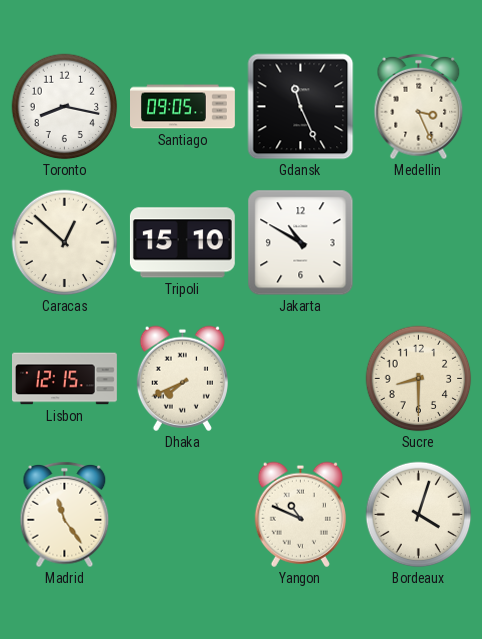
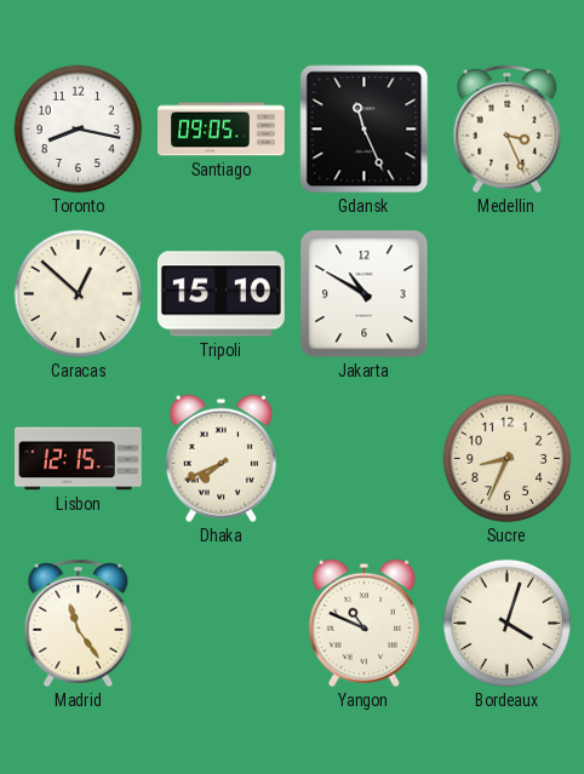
Sucre: 8:30 -> 8:34
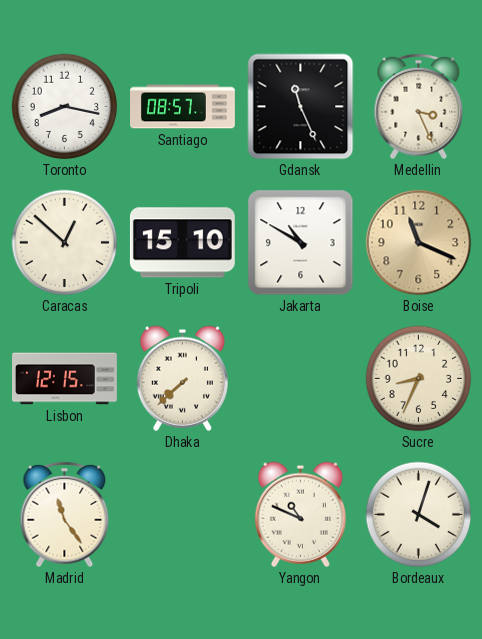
Santiago: 09:05 -> 08:57
Boise: none -> 11:19
Dhaka: 7:41 -> 7:38
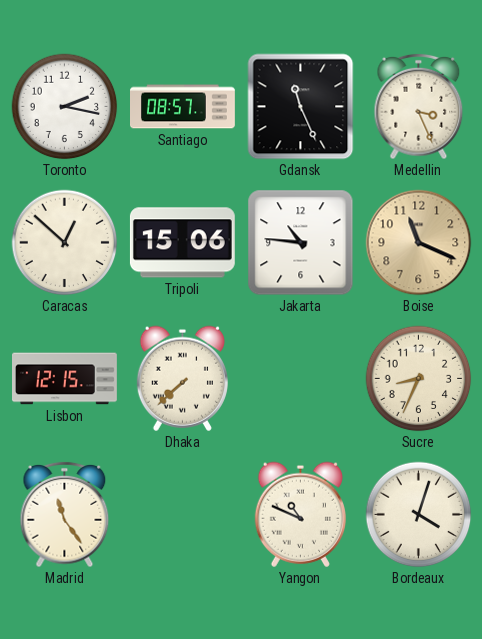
Toronto: 8:17 -> 2:17
Tripoli: 15:10 -> 15:06
Jakarta: 10:50 -> 10:46
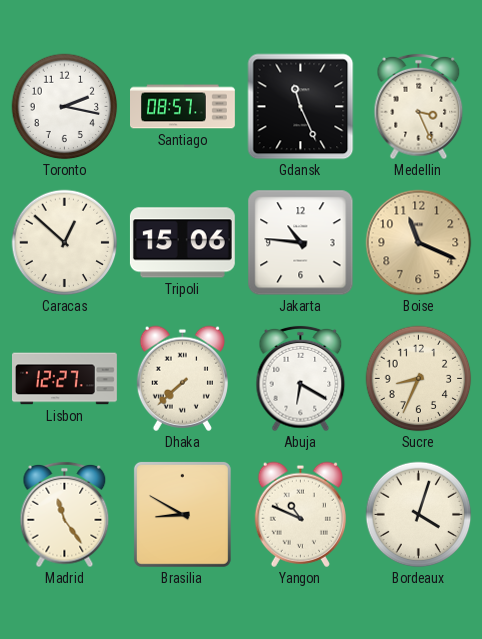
Lisbon: 12:15 -> 12:27
Abuja: none -> 6:20
Brasilia: none -> 8:50
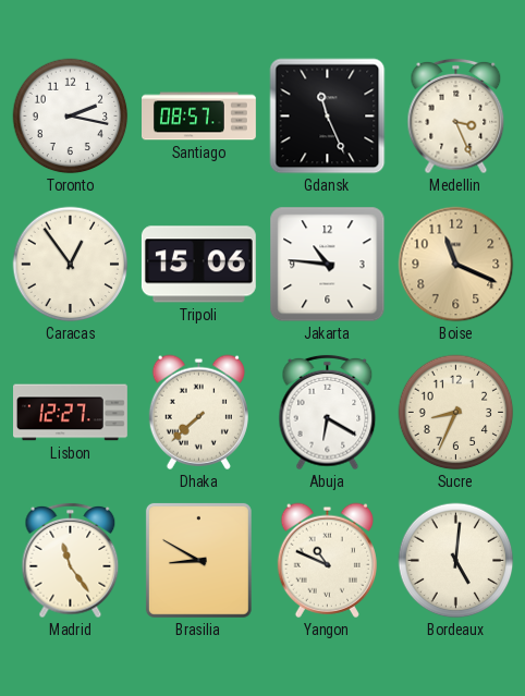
Caracas: 12:52 -> 12:54
Bordeaux: 4:03 -> 5:01
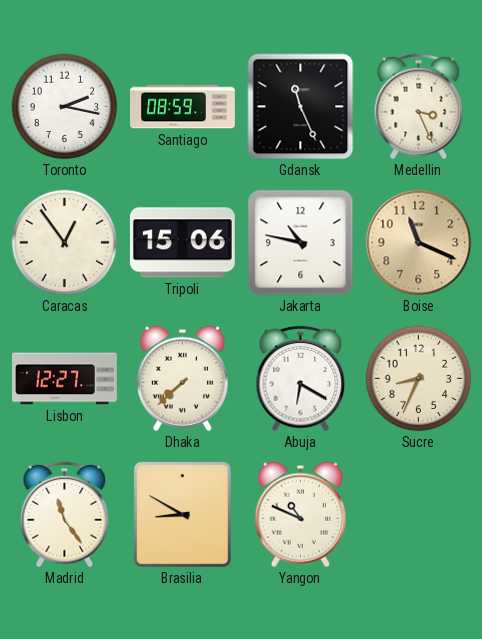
Santiago: 08:57 -> 08:59
Jakarta: 10:46 -> 10:47
Bordeaux: 5:01 -> none
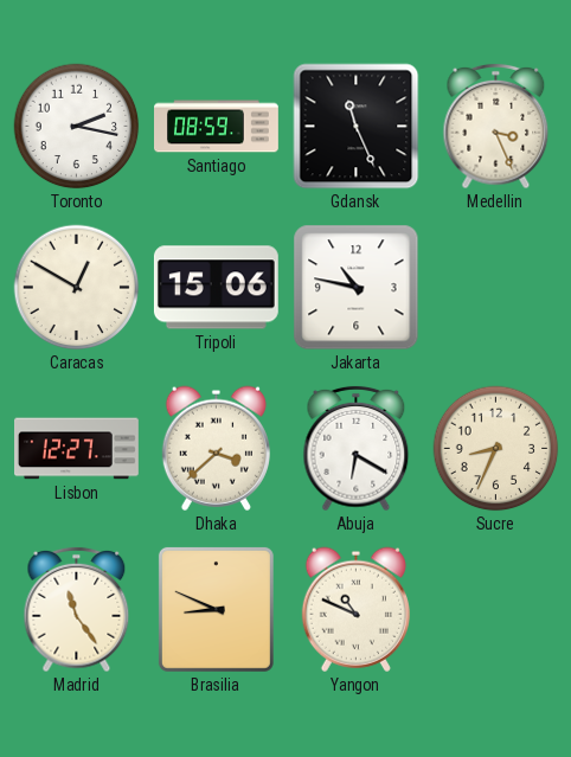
Caracas: 12:54 -> 12:50
Boise: 11:19 -> none
Dhaka: 7:38 -> 3:38
Brasilia: 8:50 -> 8:49
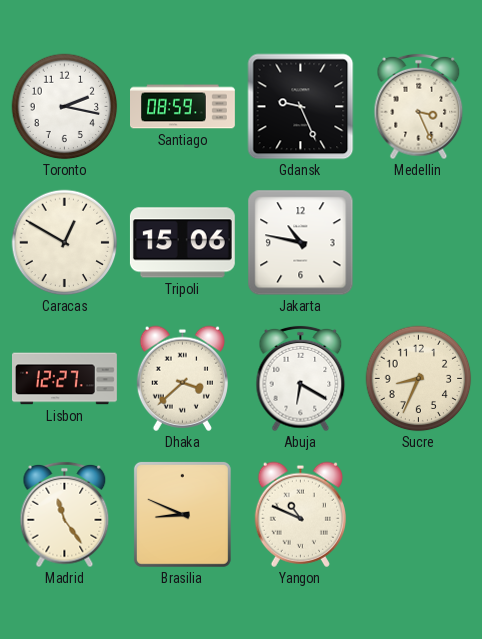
Gdansk: 11:26 -> 9:26
